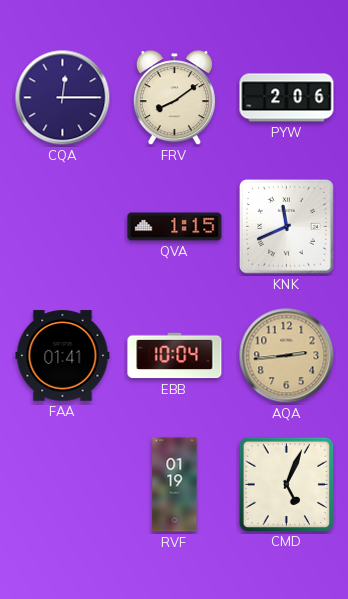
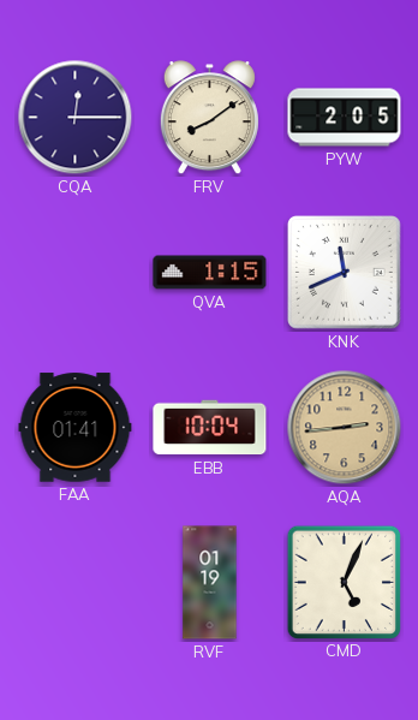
PYW: 2:06 -> 2:05
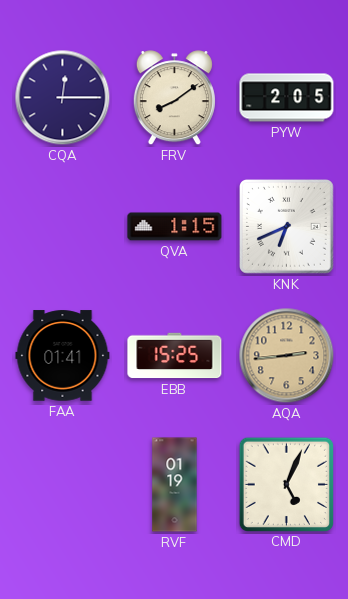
KNK: 11:41 -> 6:41
EBB: 10:04 -> 15:25
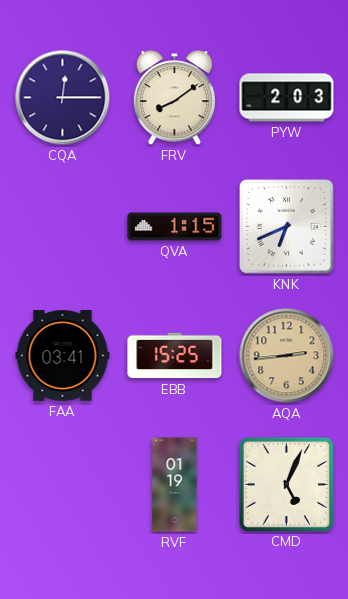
PYW: 2:05 -> 2:03
FAA: 01:41 -> 03:41
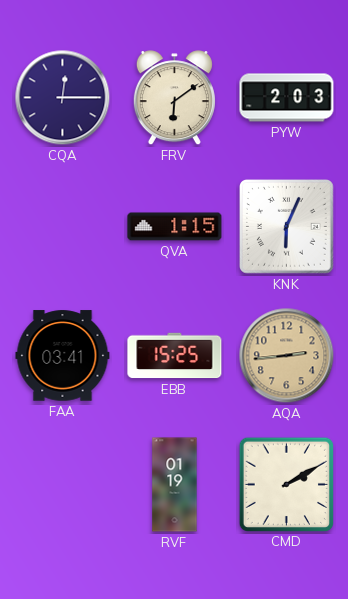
FRV: 8:09 -> 6:09
KNK: 6:41 -> 6:04
CMD: 5:04 -> 2:10
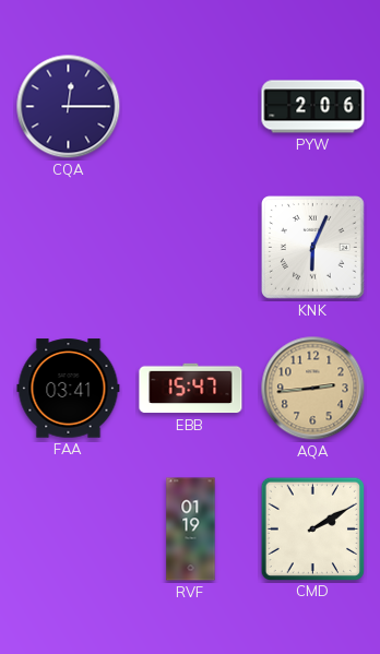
FRV: 6:09 -> none
PYW: 2:03 -> 2:06
QVA: 1:15 -> none
EBB: 15:25 -> 15:47
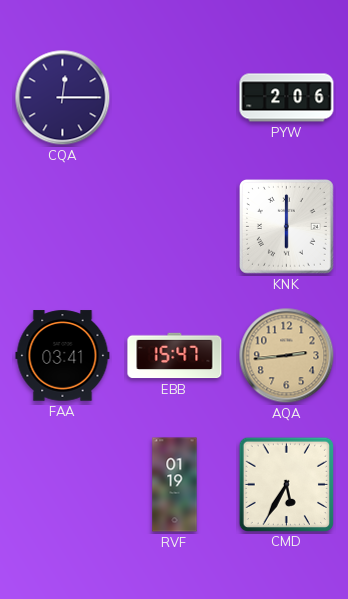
KNK: 6:04 -> 6:00
CMD: 2:10 -> 5:35
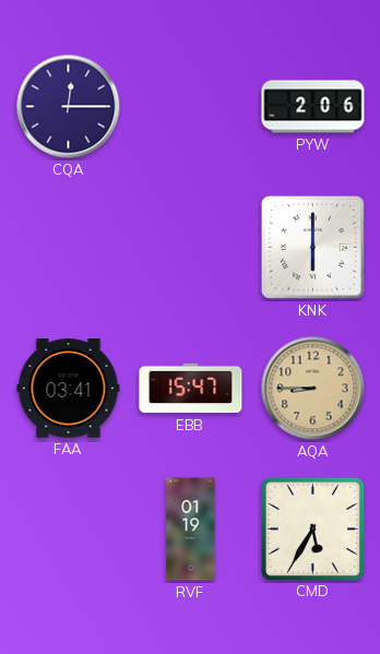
AQA: 2:44 -> 8:45
